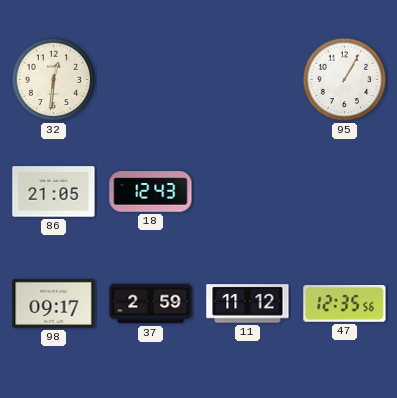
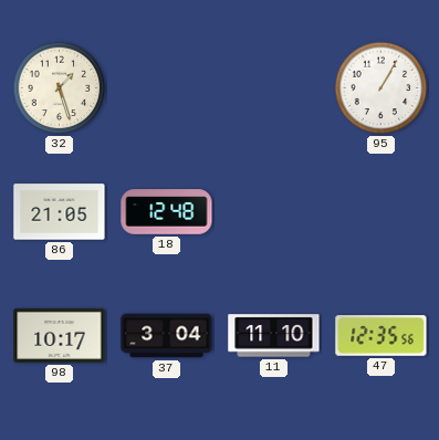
32: 12:31 -> 1:27
18: 12:43 -> 12:48
98: 09:17 -> 10:17
37: 2:59 -> 3:04
11: 11:12 -> 11:10
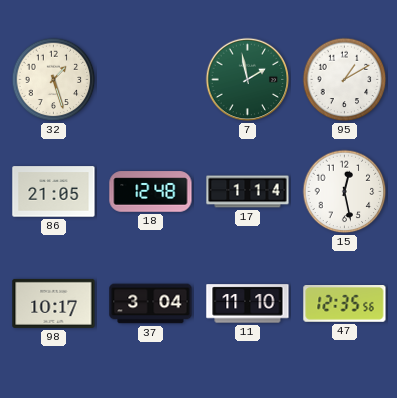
7: none -> 1:58
95: 1:05 -> 1:10
17: none -> 1:14
15: none -> 12:28
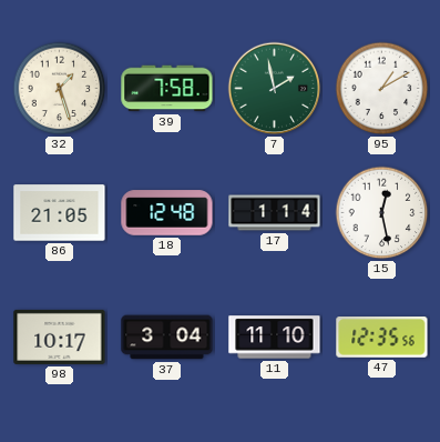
39: none -> 7:58
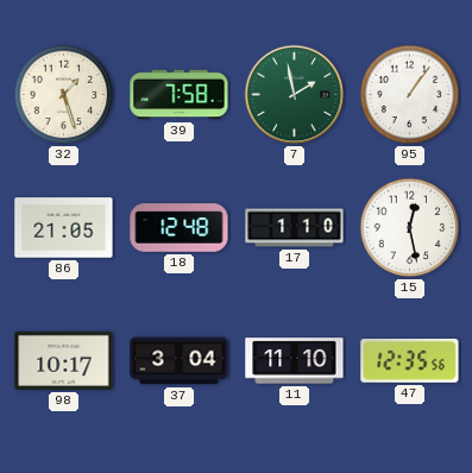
95: 1:10 -> 1:06
17: 1:14 -> 1:10
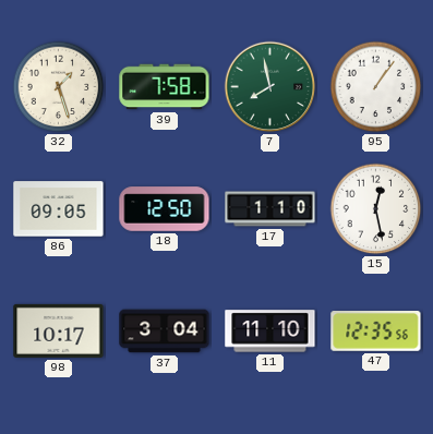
7: 1:58 -> 7:58
86: 21:05 -> 09:05
18: 12:48 -> 12:50
